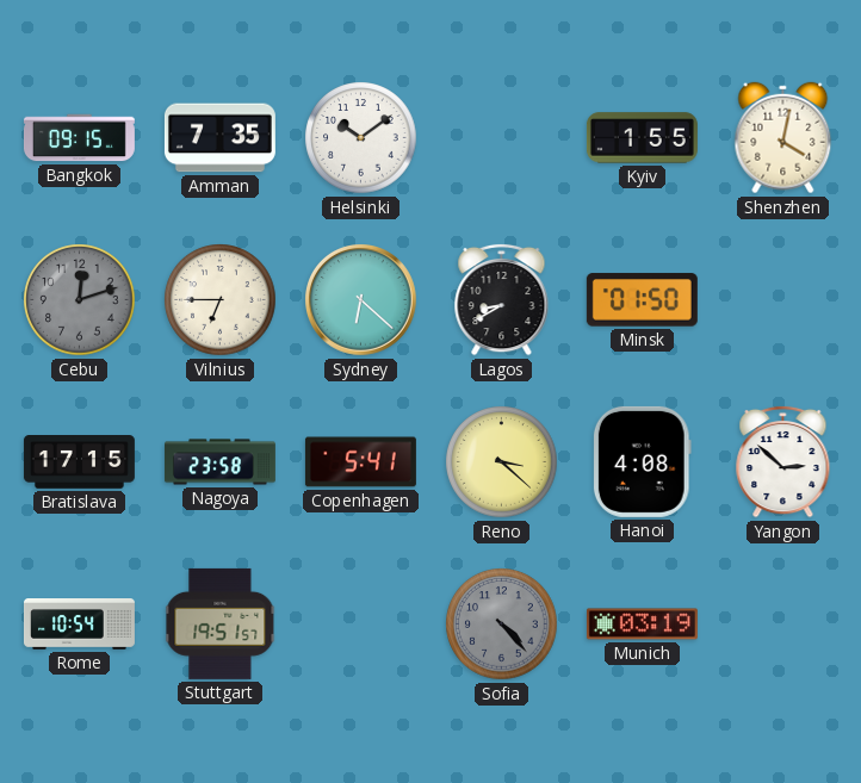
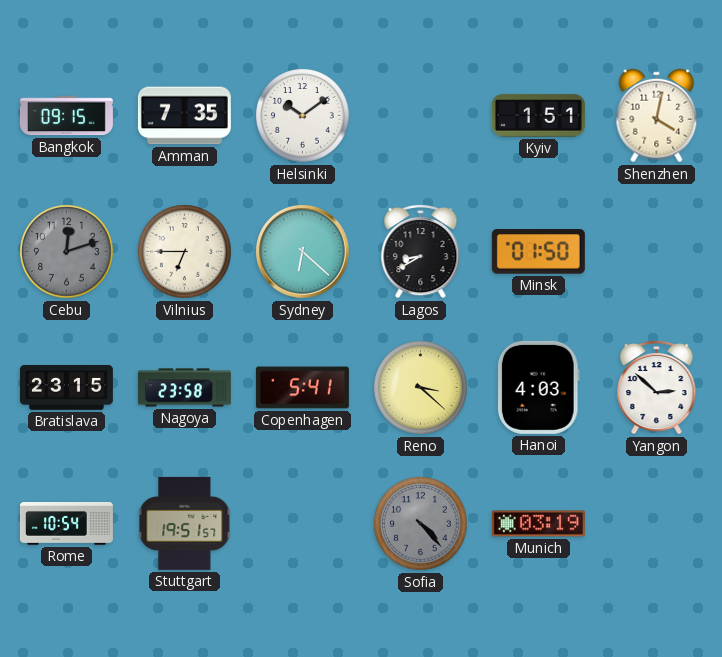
Kyiv: 1:55 -> 1:51
Bratislava: 17:15 -> 23:15
Hanoi: 4:08 -> 4:03
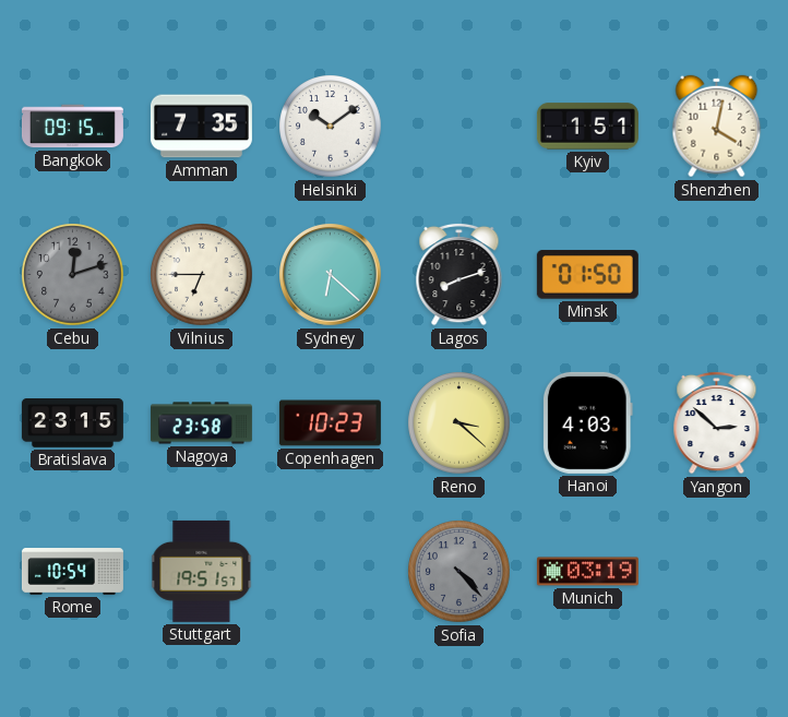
Lagos: 8:40 -> 8:12
Copenhagen: 5:41 -> 10:23
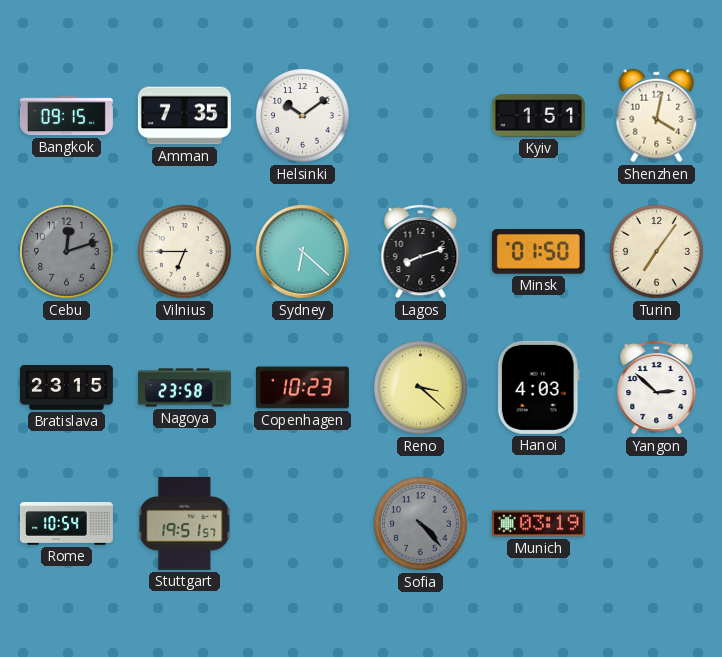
Turin: none -> 7:06
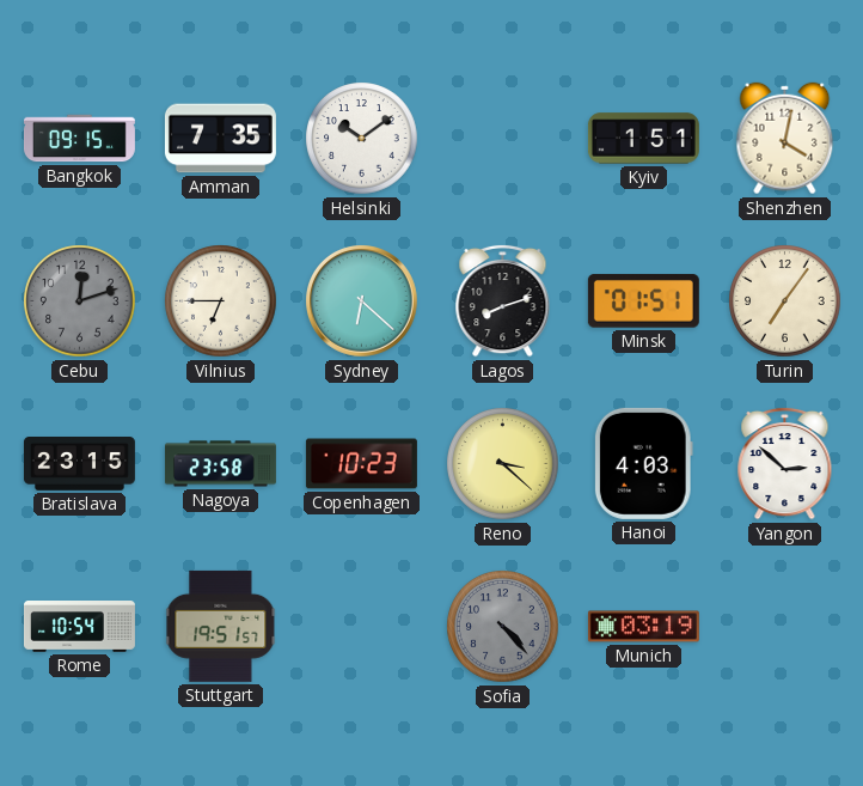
Minsk: 01:50 -> 01:51
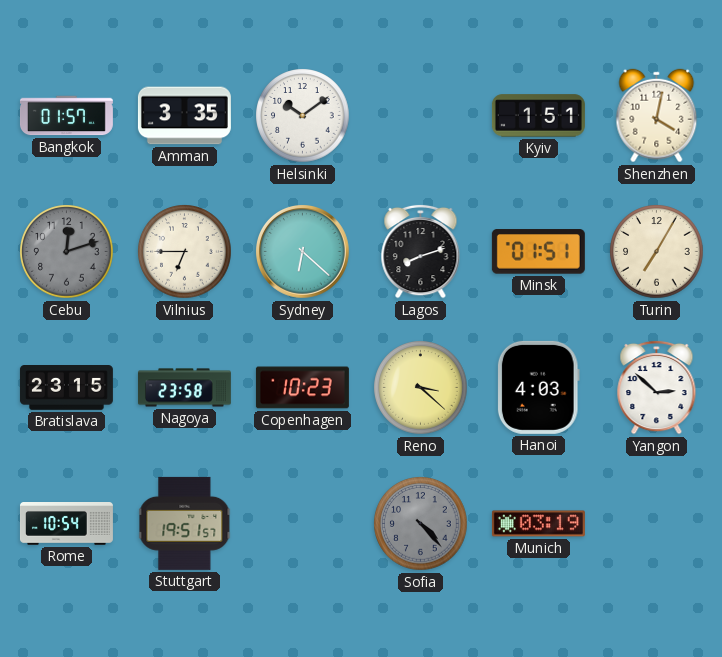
Bangkok: 09:15 -> 01:57
Amman: 7:35 -> 3:35
Turin: 7:06 -> 7:05
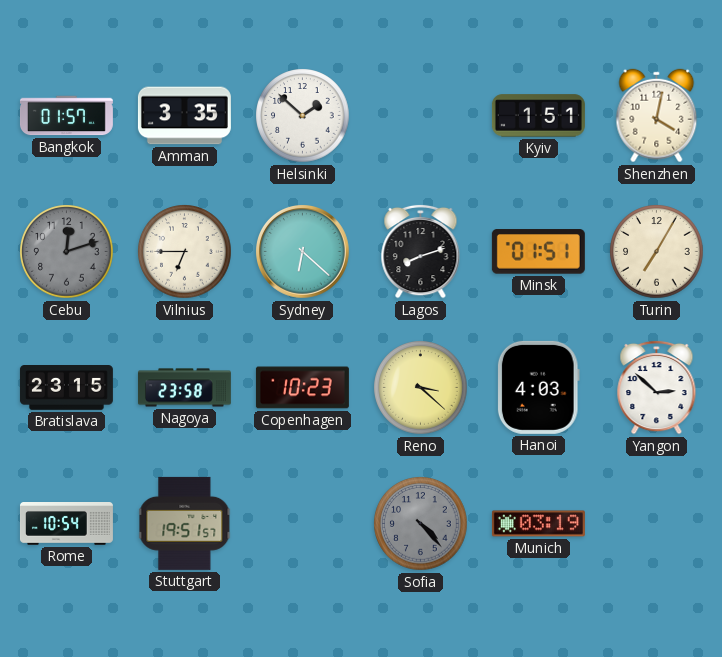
Helsinki: 10:09 -> 1:52
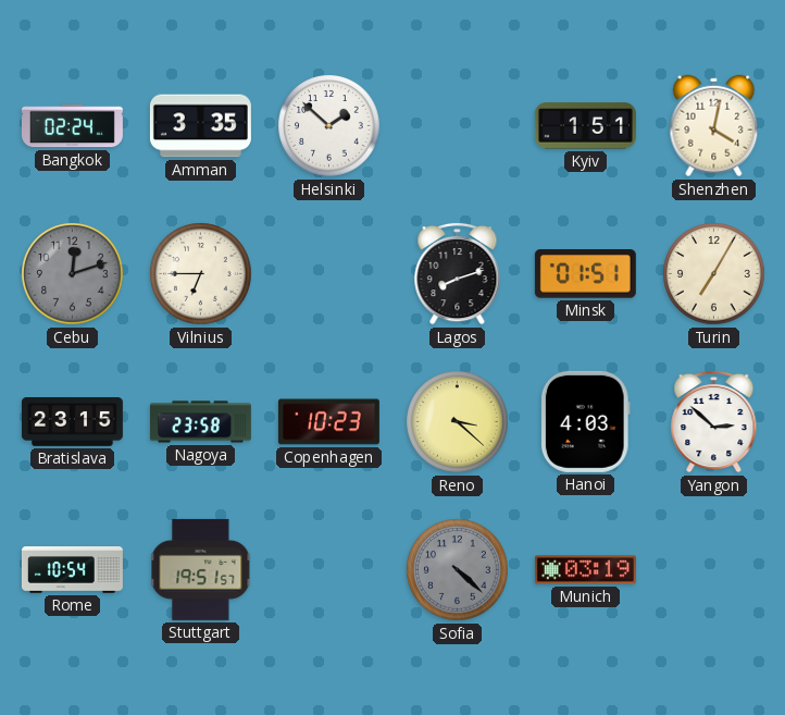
Bangkok: 01:57 -> 02:24
Sydney: 6:22 -> none
Sofia: 4:23 -> 4:22
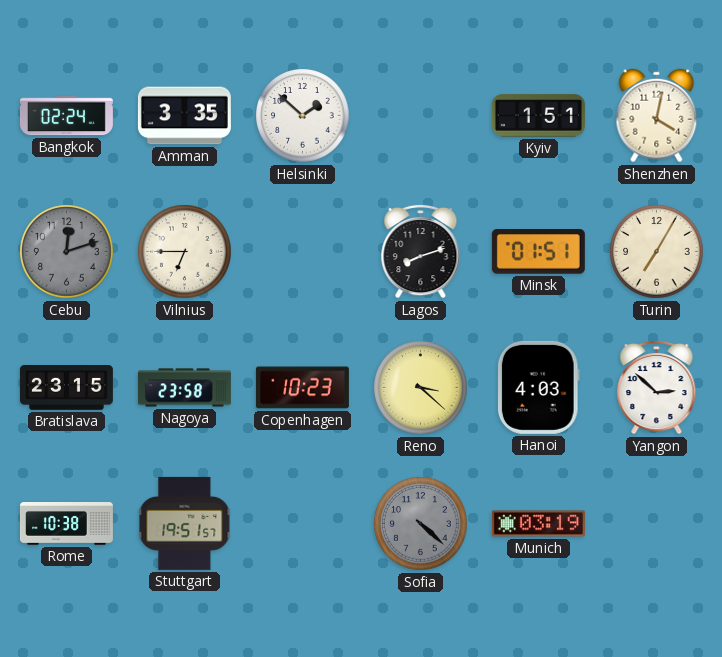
Rome: 10:54 -> 10:38
